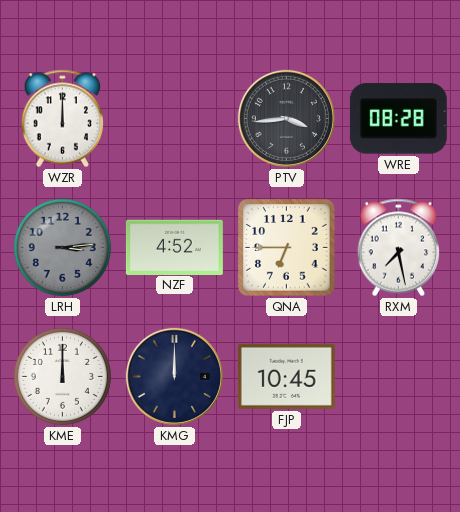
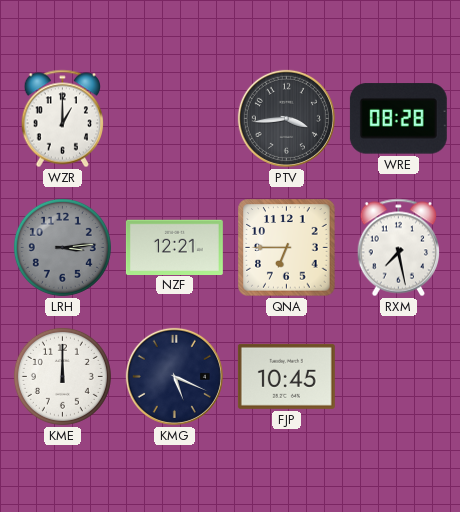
WZR: 12:00 -> 1:00
NZF: 4:52 -> 12:21
KMG: 12:00 -> 5:19
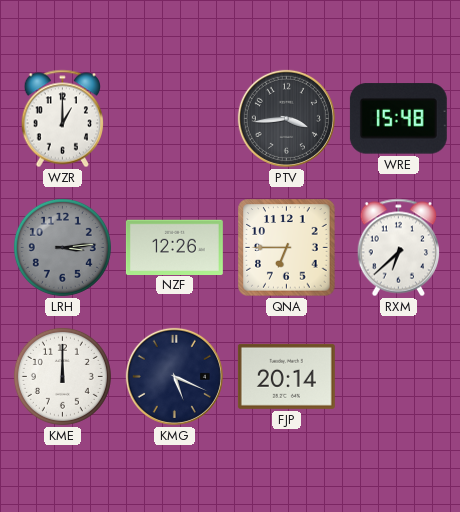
WRE: 08:28 -> 15:48
NZF: 12:21 -> 12:26
RXM: 7:28 -> 6:38
FJP: 10:45 -> 20:14
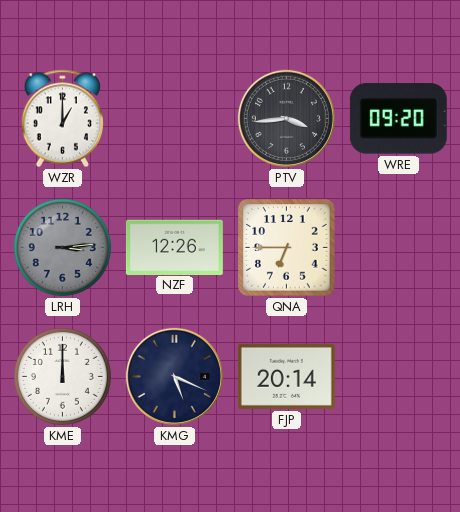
WRE: 15:48 -> 09:20
RXM: 6:38 -> none
